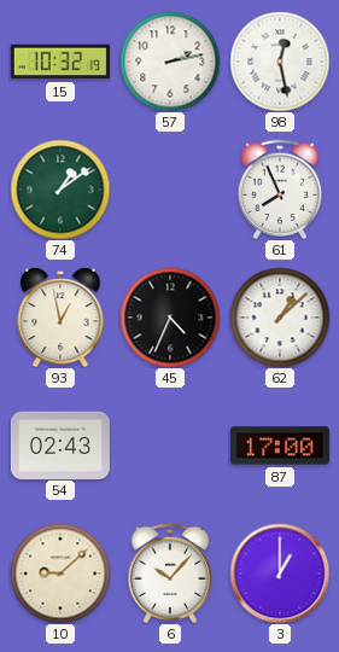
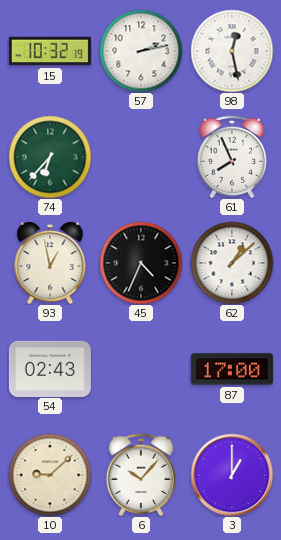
74: 1:09 -> 6:37
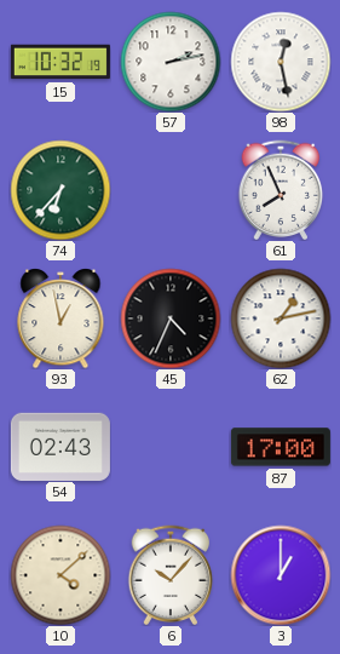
62: 1:08 -> 1:13
10: 9:08 -> 4:08
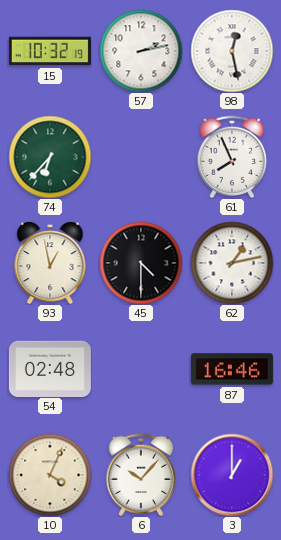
45: 4:34 -> 4:30
54: 02:43 -> 02:48
87: 17:00 -> 16:46
10: 4:08 -> 4:04
